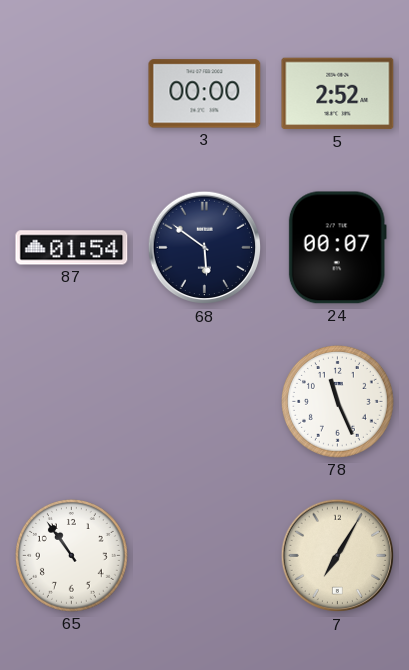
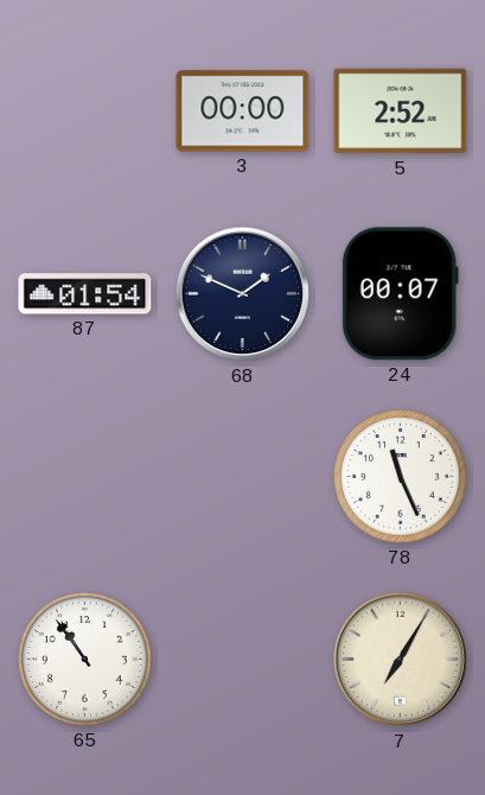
68: 5:51 -> 1:49
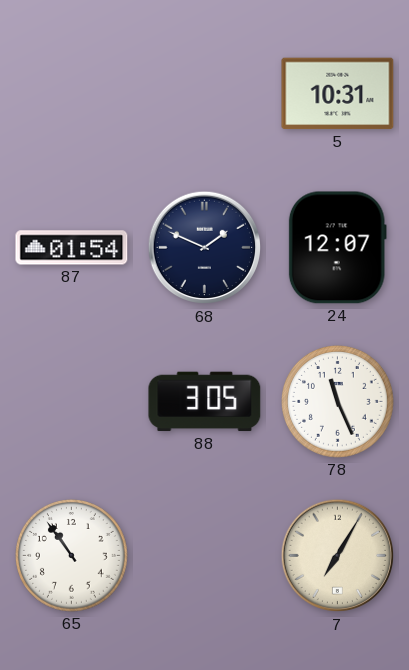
3: 00:00 -> none
5: 2:52 -> 10:31
24: 00:07 -> 12:07
88: none -> 3:05
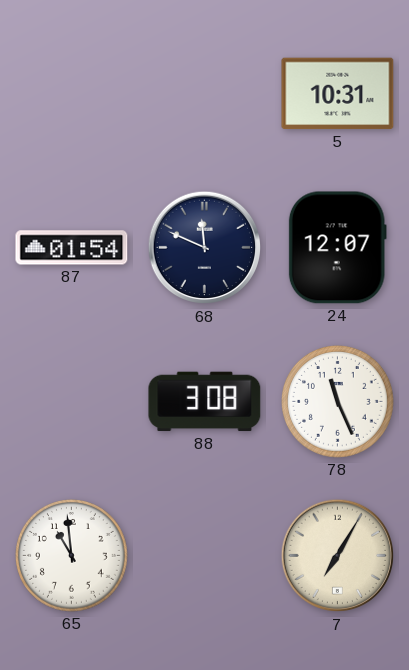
68: 1:49 -> 11:49
88: 3:05 -> 3:08
65: 10:54 -> 10:59
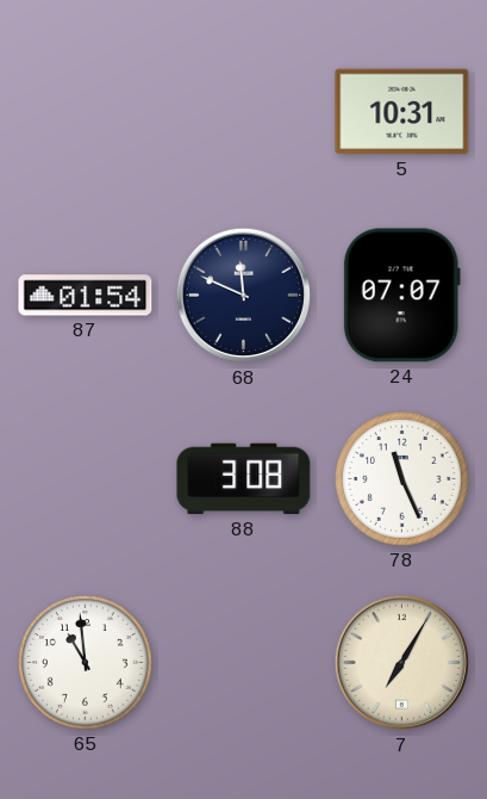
24: 12:07 -> 07:07
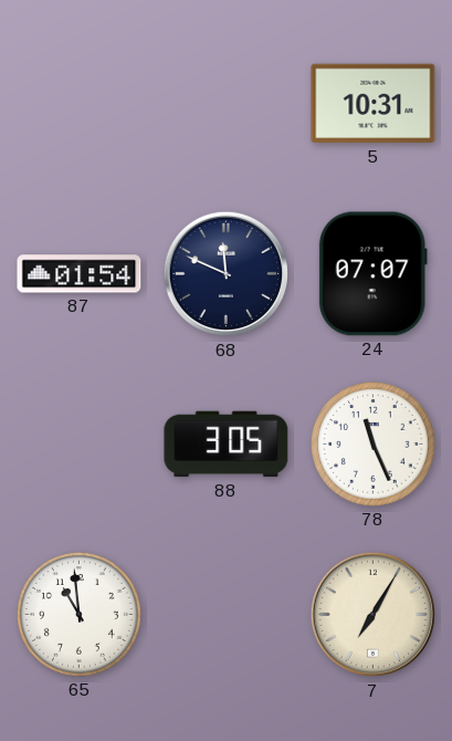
88: 3:08 -> 3:05
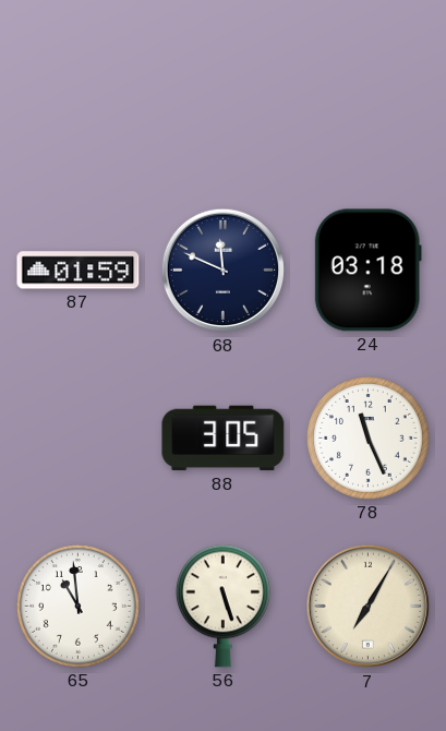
5: 10:31 -> none
87: 01:54 -> 01:59
24: 07:07 -> 03:18
56: none -> 5:27
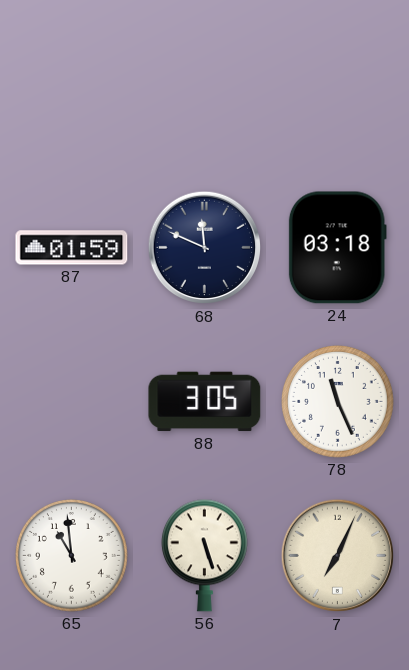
7: 7:05 -> 7:04
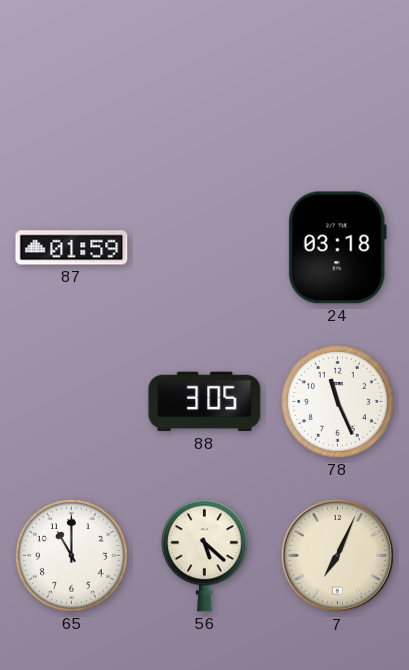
68: 11:49 -> none
65: 10:59 -> 11:00
56: 5:27 -> 5:22
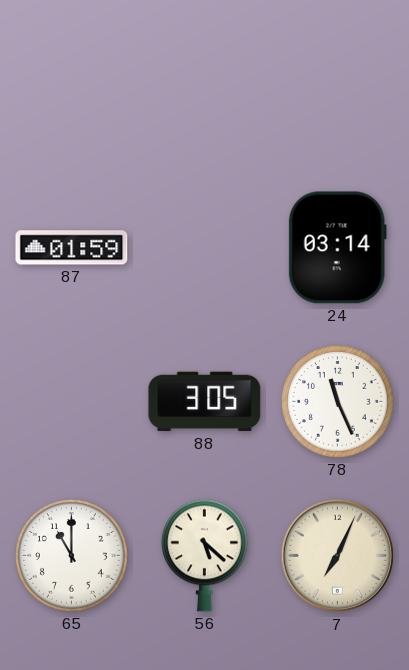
24: 03:18 -> 03:14
